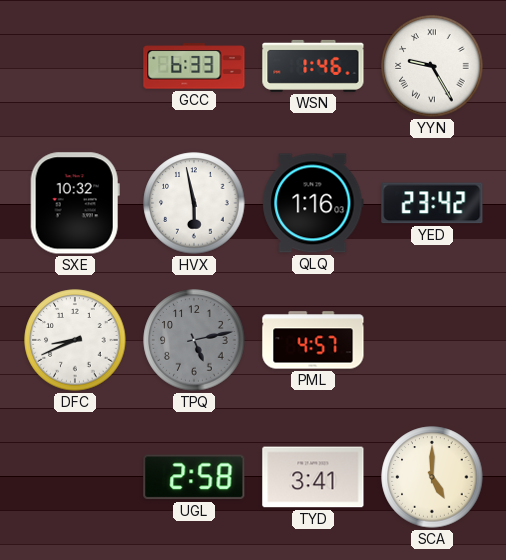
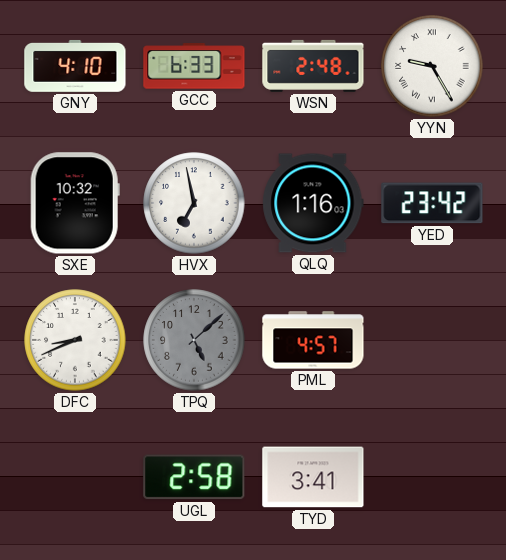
GNY: none -> 4:10
WSN: 1:46 -> 2:48
HVX: 5:58 -> 6:58
TPQ: 5:13 -> 5:08
SCA: 5:00 -> none
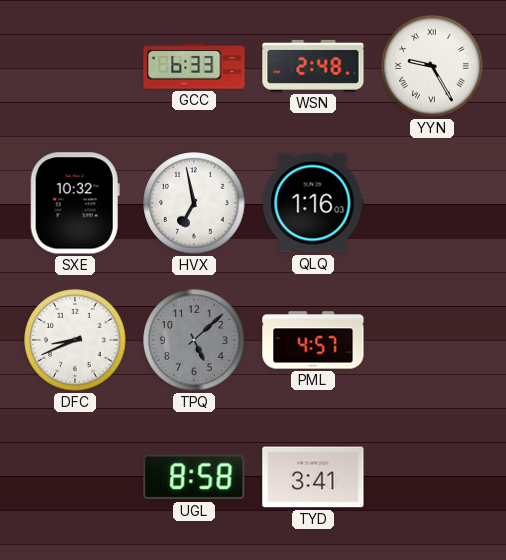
GNY: 4:10 -> none
YED: 23:42 -> none
UGL: 2:58 -> 8:58
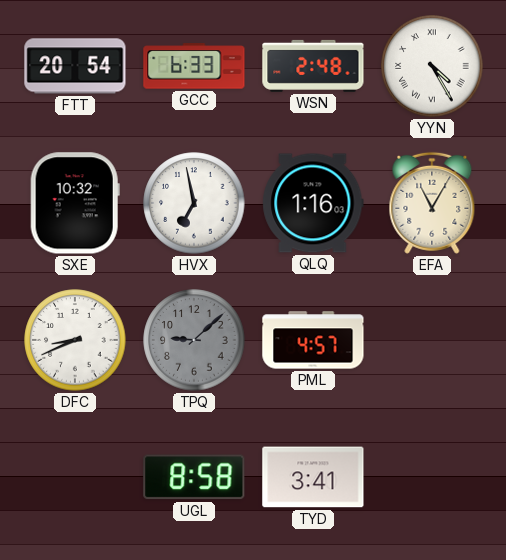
FTT: none -> 20:54
YYN: 9:25 -> 4:25
EFA: none -> 11:05
TPQ: 5:08 -> 9:08
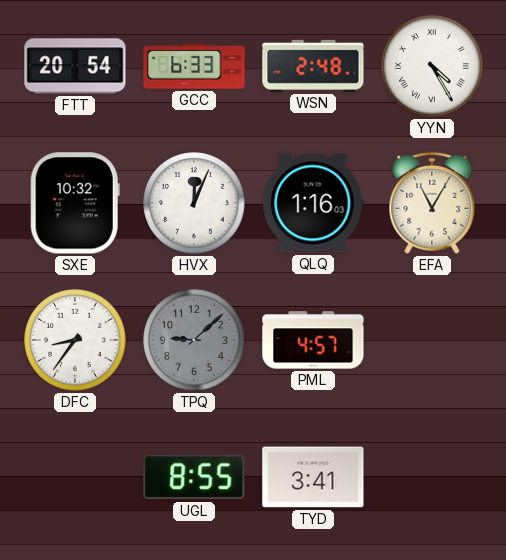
HVX: 6:58 -> 12:04
DFC: 8:41 -> 8:36
UGL: 8:58 -> 8:55
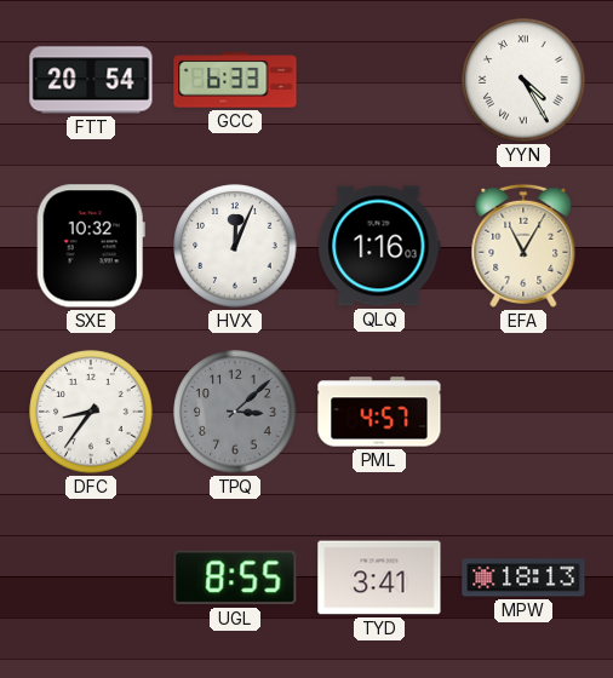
WSN: 2:48 -> none
TPQ: 9:08 -> 3:08
MPW: none -> 18:13
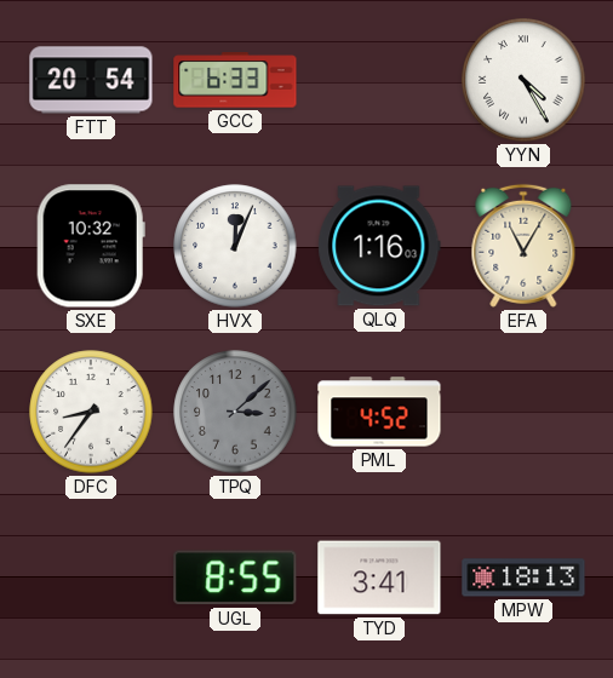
PML: 4:57 -> 4:52
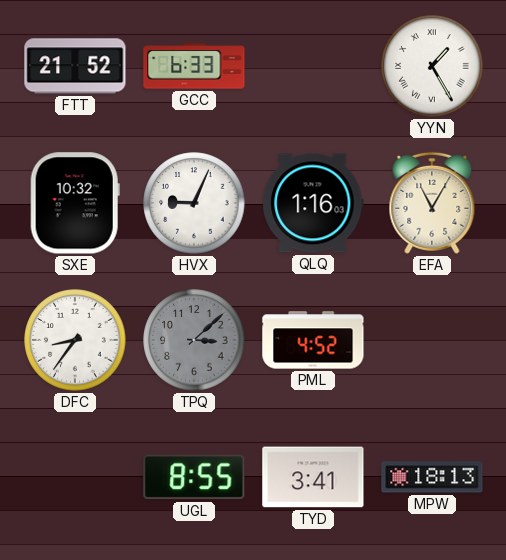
FTT: 20:54 -> 21:52
YYN: 4:25 -> 1:25
HVX: 12:04 -> 9:04
